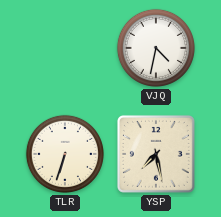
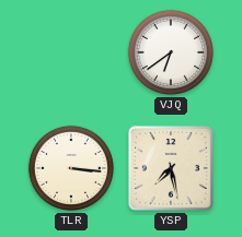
VJQ: 4:32 -> 6:39
TLR: 6:33 -> 3:16
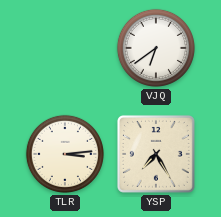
TLR: 3:16 -> 3:14
YSP: 7:28 -> 7:25
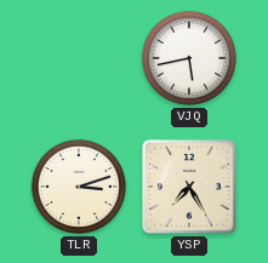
VJQ: 6:39 -> 5:43
TLR: 3:14 -> 3:12
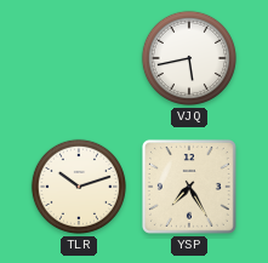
TLR: 3:12 -> 10:12
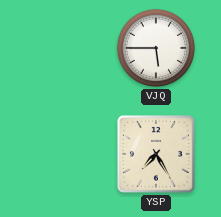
VJQ: 5:43 -> 5:45
TLR: 10:12 -> none
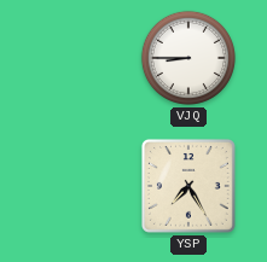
VJQ: 5:45 -> 8:45
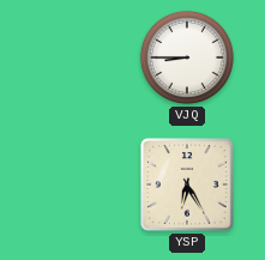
YSP: 7:25 -> 6:25
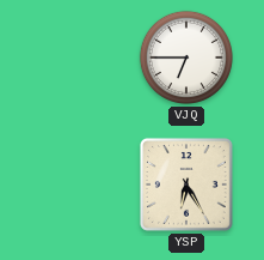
VJQ: 8:45 -> 6:45
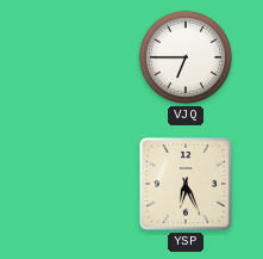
YSP: 6:25 -> 6:26
